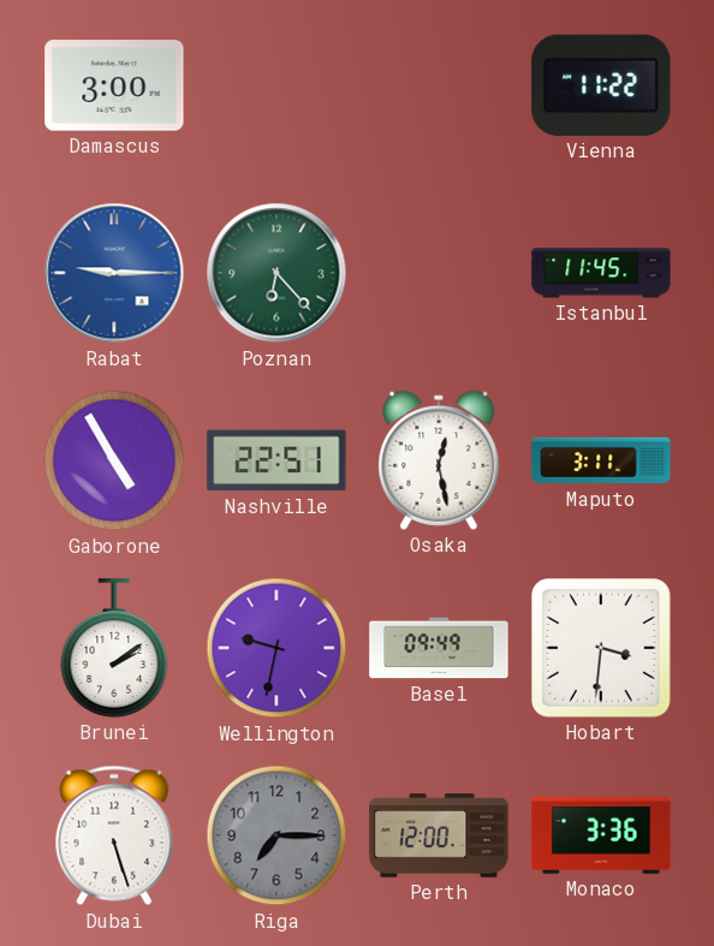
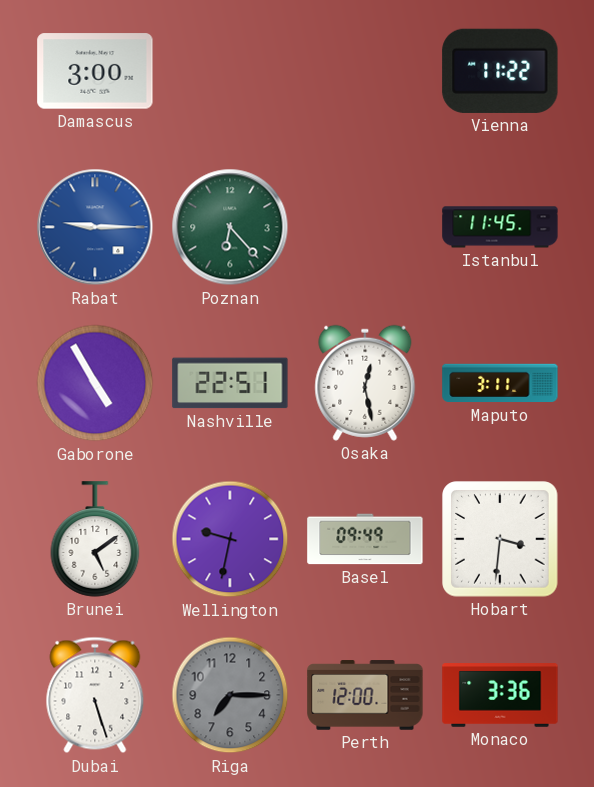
Brunei: 2:09 -> 5:09
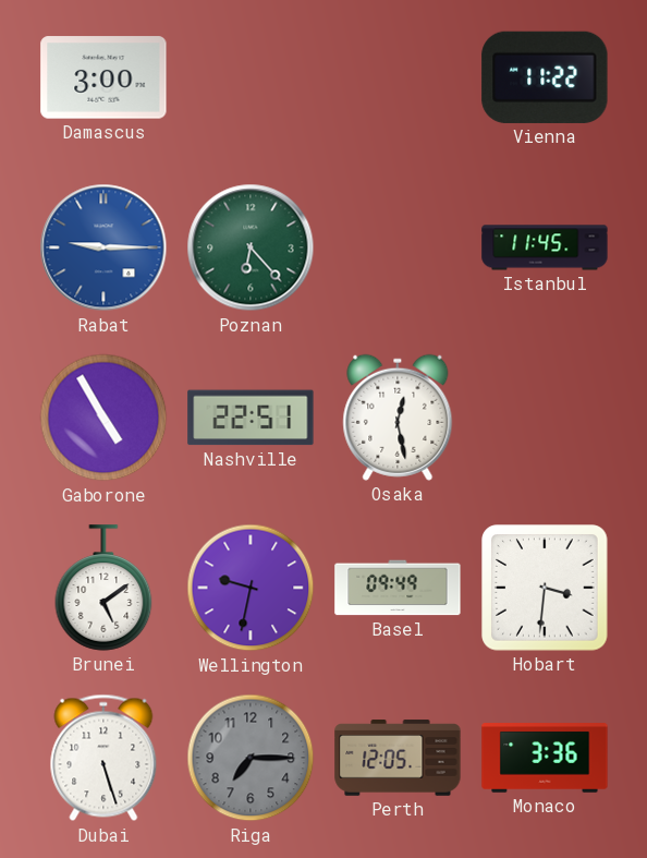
Maputo: 3:11 -> none
Perth: 12:00 -> 12:05
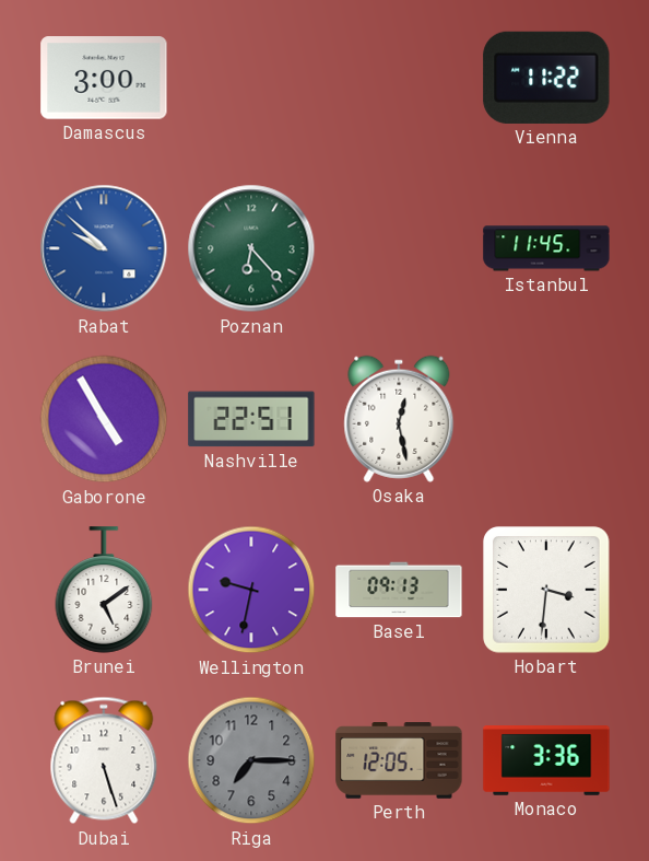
Rabat: 9:15 -> 9:52
Basel: 09:49 -> 09:13
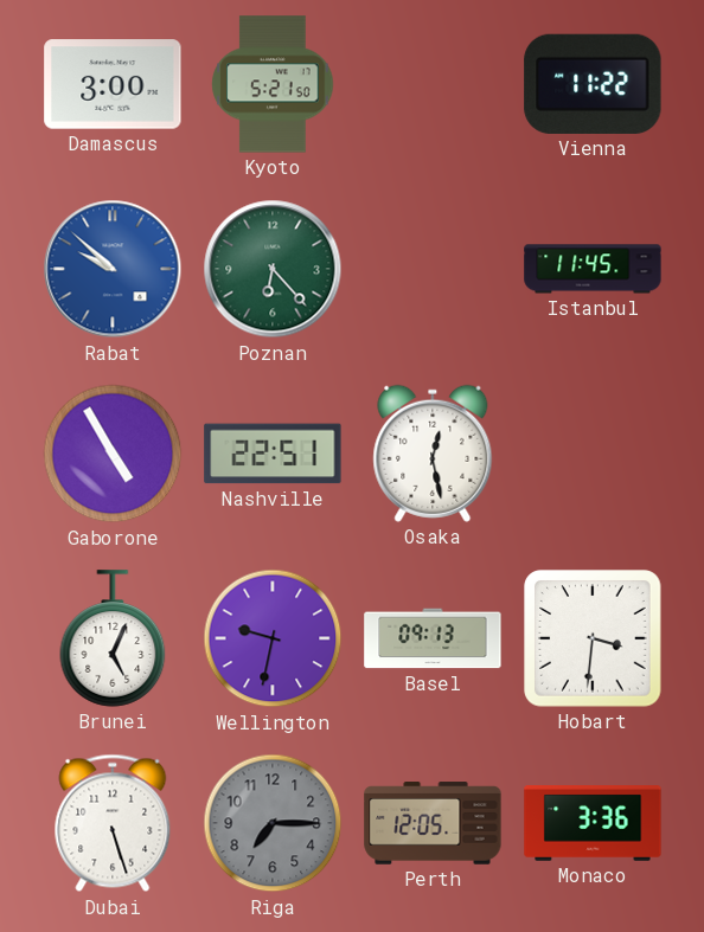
Kyoto: none -> 5:21
Brunei: 5:09 -> 5:04
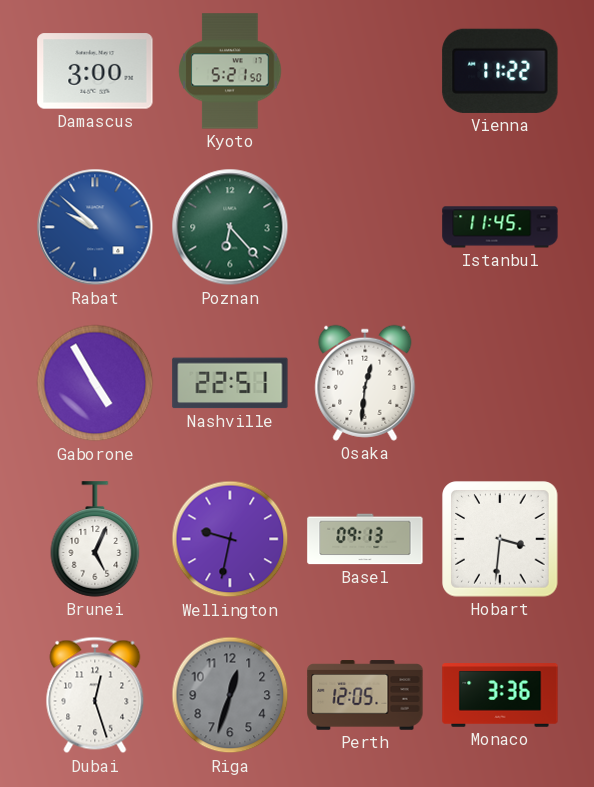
Osaka: 12:28 -> 12:31
Dubai: 5:27 -> 12:27
Riga: 7:15 -> 12:33
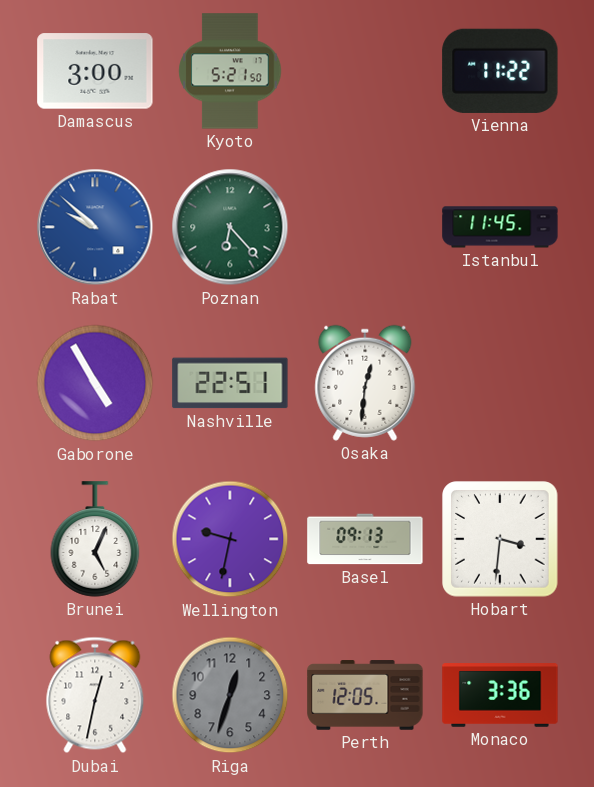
Dubai: 12:27 -> 12:32
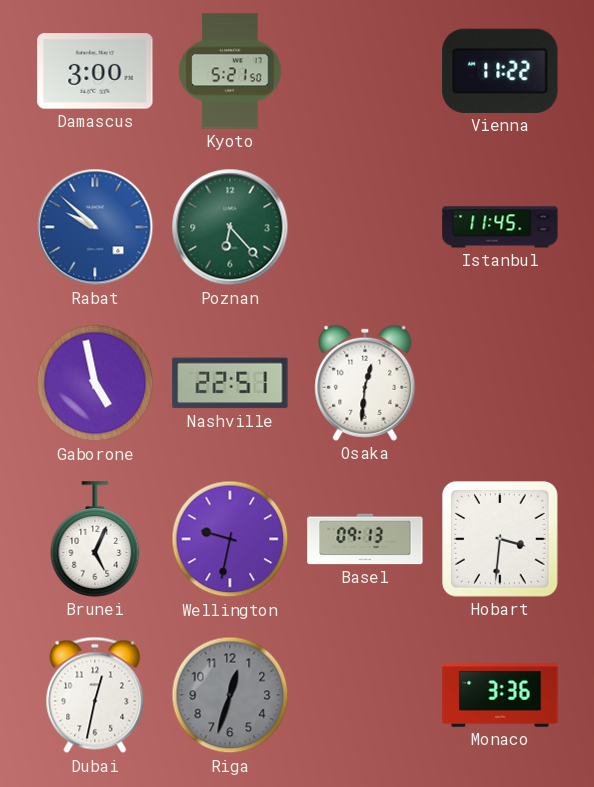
Gaborone: 4:55 -> 4:58
Perth: 12:05 -> none
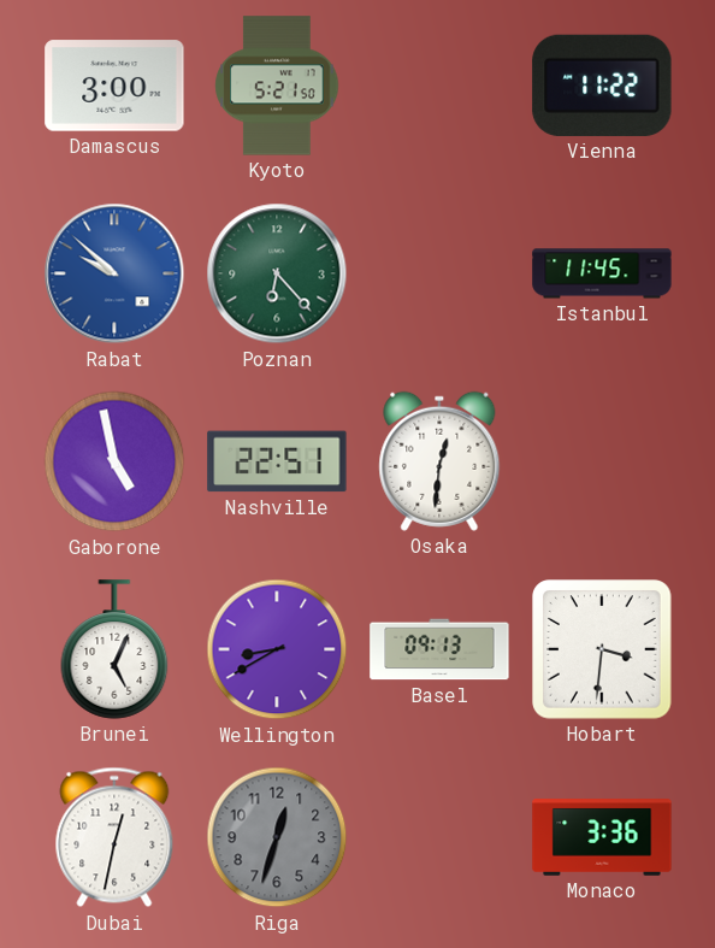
Wellington: 9:32 -> 8:40
